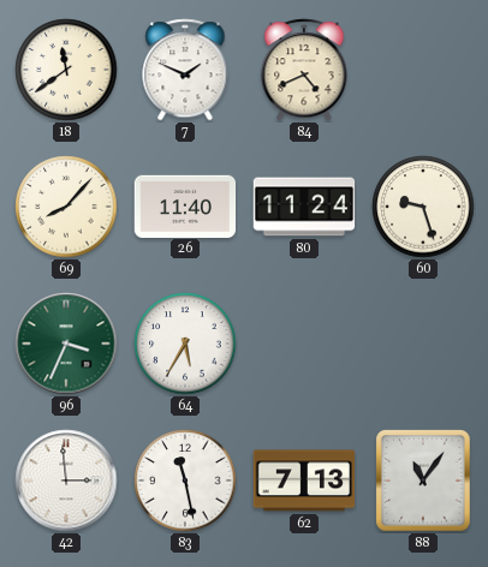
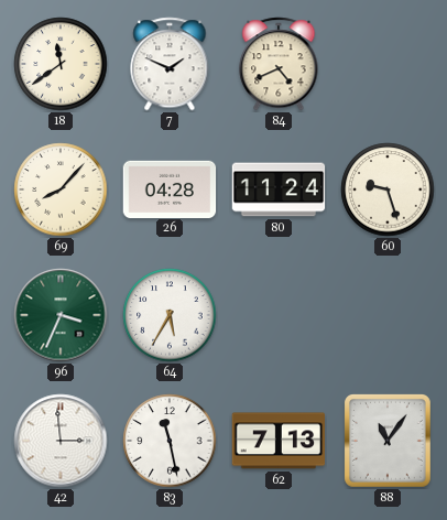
26: 11:40 -> 04:28
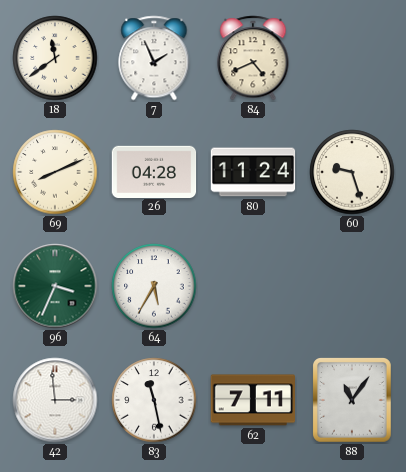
7: 1:49 -> 1:56
69: 8:07 -> 8:11
62: 7:13 -> 7:11
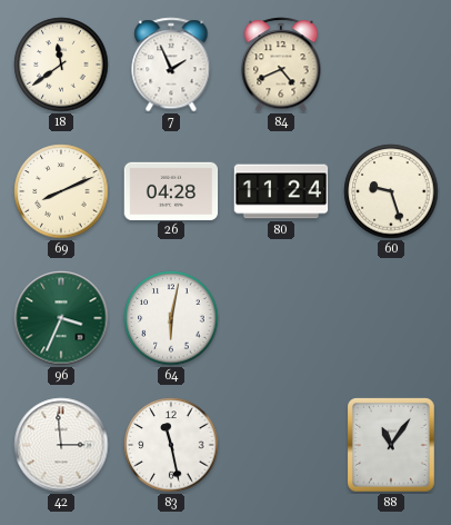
64: 5:35 -> 6:02
62: 7:11 -> none
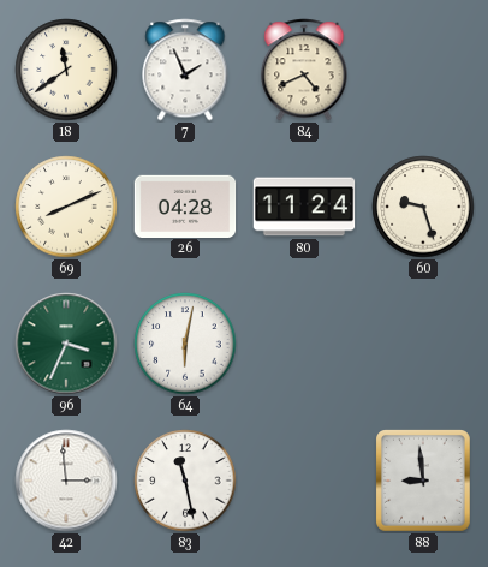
88: 11:06 -> 8:59
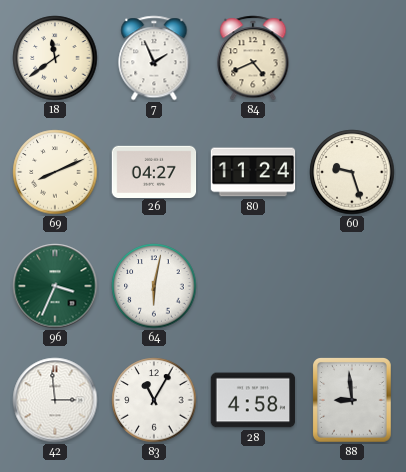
26: 04:28 -> 04:27
83: 11:28 -> 11:05
28: none -> 4:58
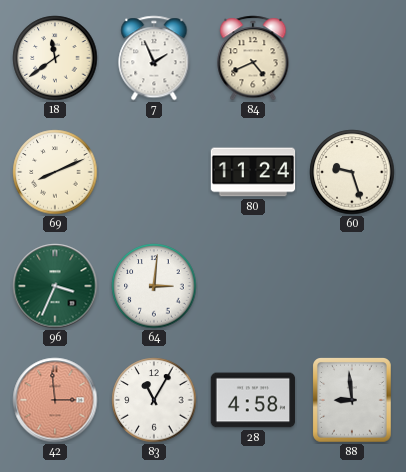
26: 04:27 -> none
64: 6:02 -> 3:01
42 dial: white -> salmon
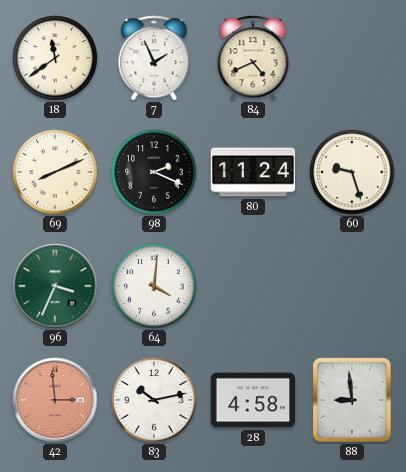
98: none -> 2:19
64: 3:01 -> 4:01
83: 11:05 -> 10:13
